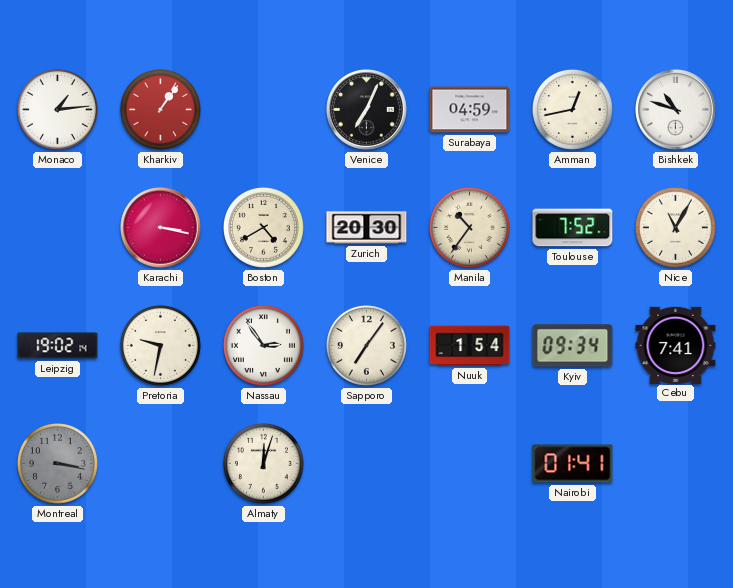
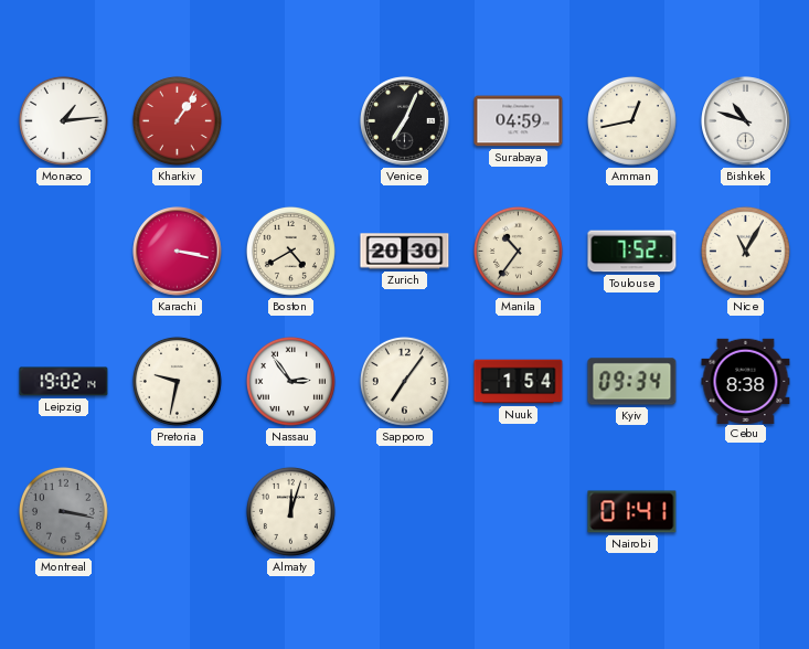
Cebu: 7:41 -> 8:38
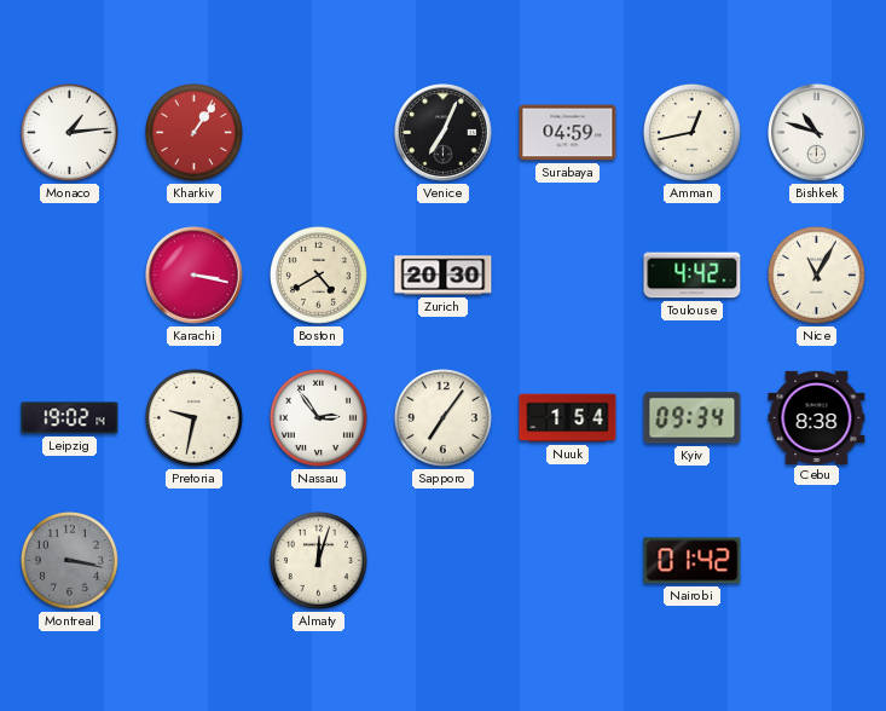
Manila: 10:36 -> none
Toulouse: 7:52 -> 4:42
Nairobi: 01:41 -> 01:42
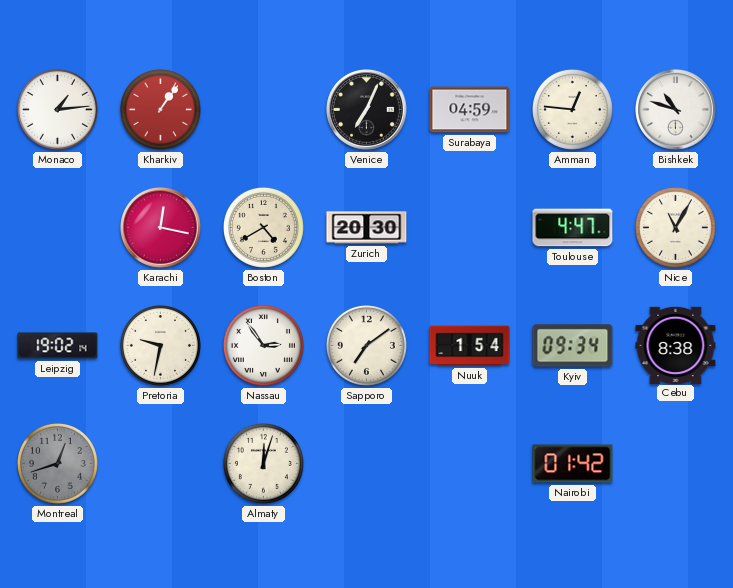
Amman: 12:43 -> 12:46
Karachi: 3:17 -> 12:17
Toulouse: 4:42 -> 4:47
Sapporo: 7:06 -> 7:09
Montreal: 3:17 -> 12:42
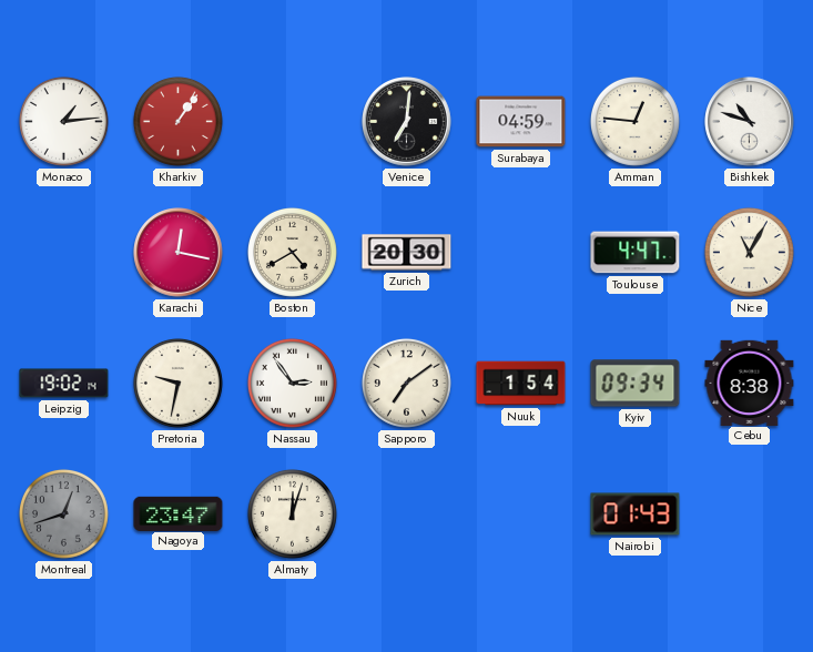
Venice: 7:04 -> 7:01
Nagoya: none -> 23:47
Nairobi: 01:42 -> 01:43
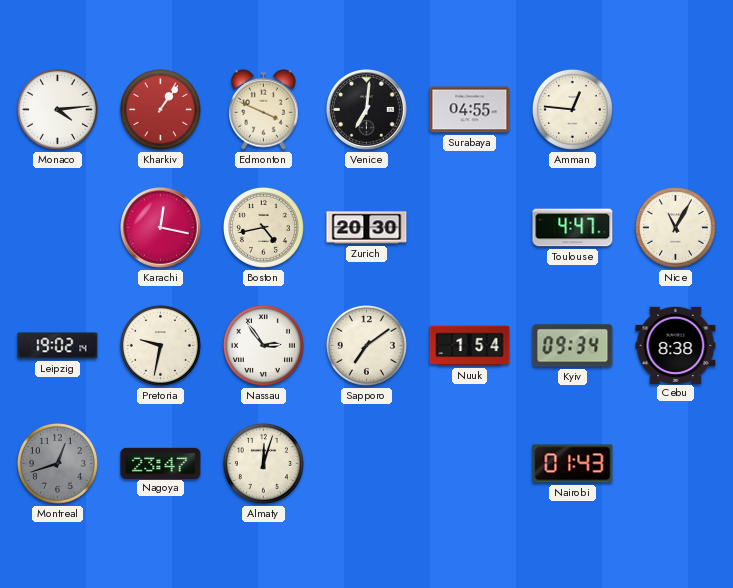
Monaco: 1:14 -> 4:14
Edmonton: none -> 3:49
Surabaya: 04:59 -> 04:55
Bishkek: 10:48 -> none
Boston: 4:40 -> 4:43
